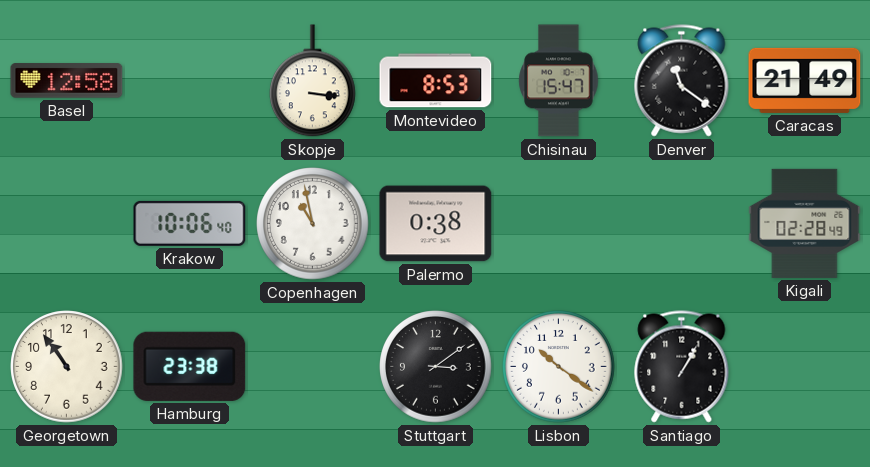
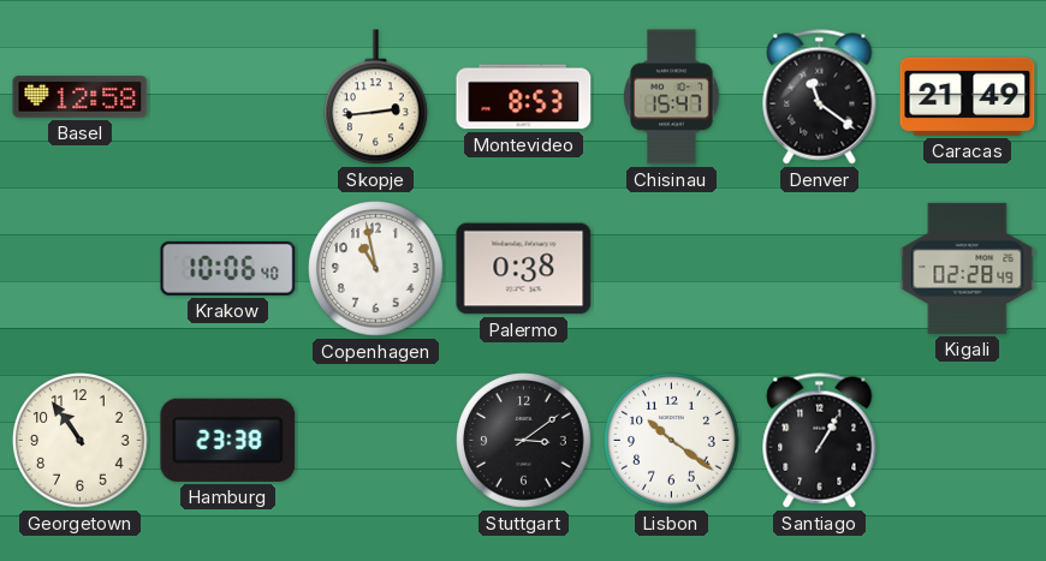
Skopje: 3:16 -> 2:44
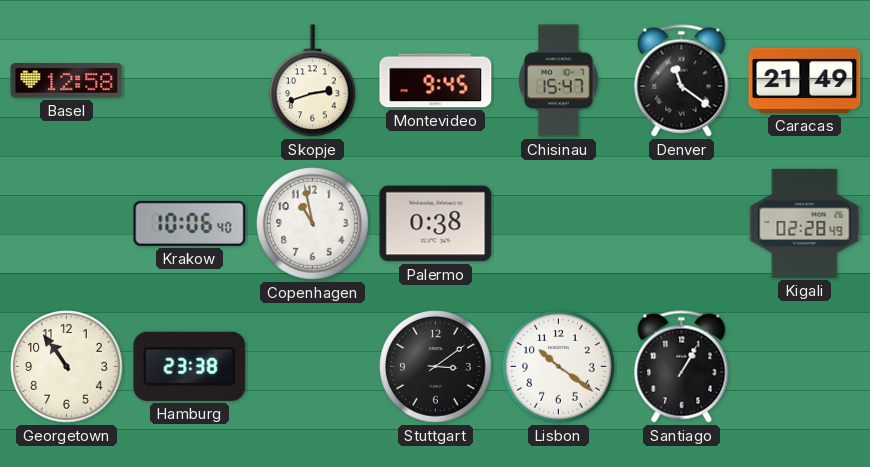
Skopje: 2:44 -> 2:42
Montevideo: 8:53 -> 9:45
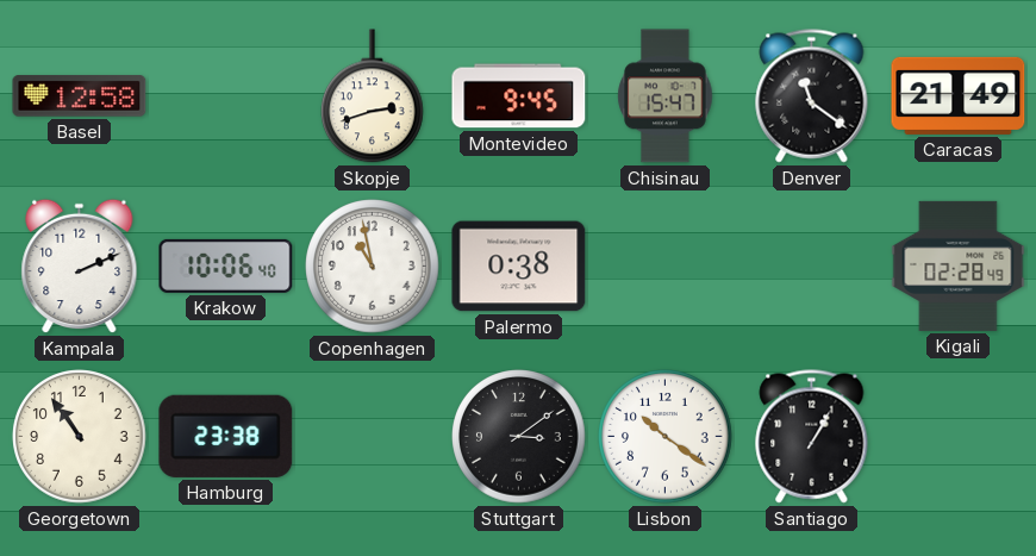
Kampala: none -> 2:11
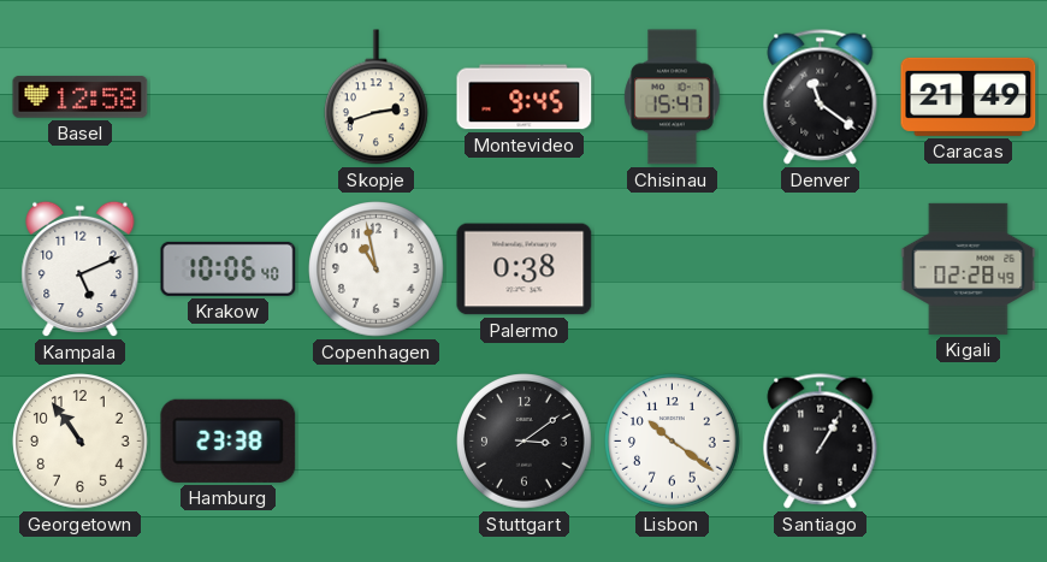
Kampala: 2:11 -> 5:11
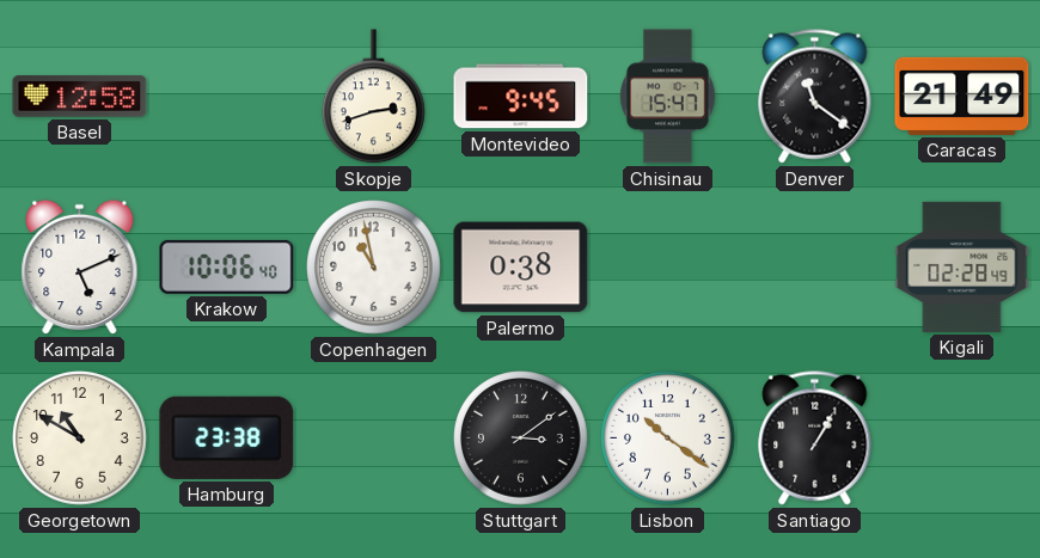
Georgetown: 10:54 -> 10:50
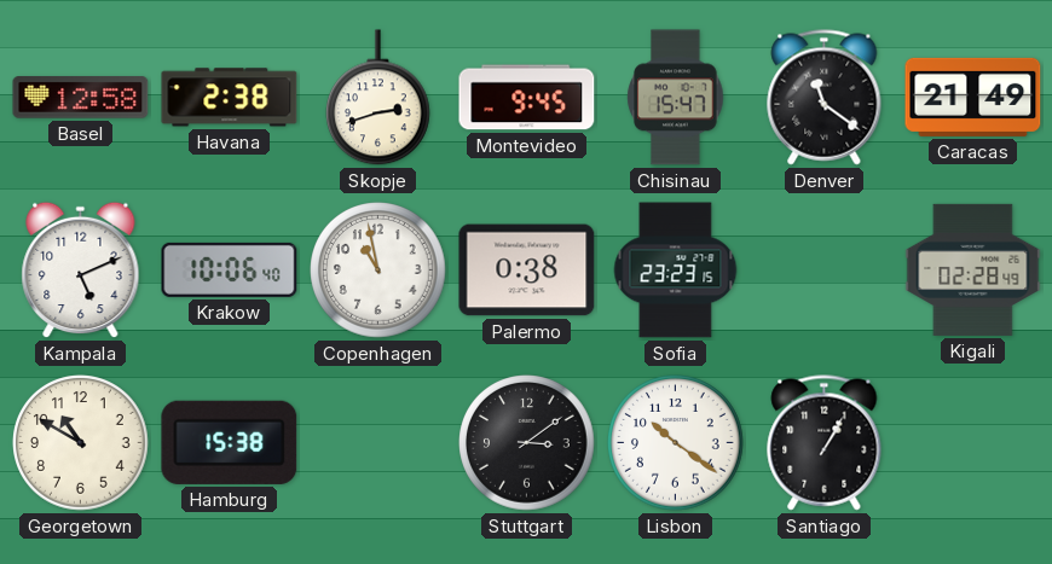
Havana: none -> 2:38
Sofia: none -> 23:23
Hamburg: 23:38 -> 15:38
